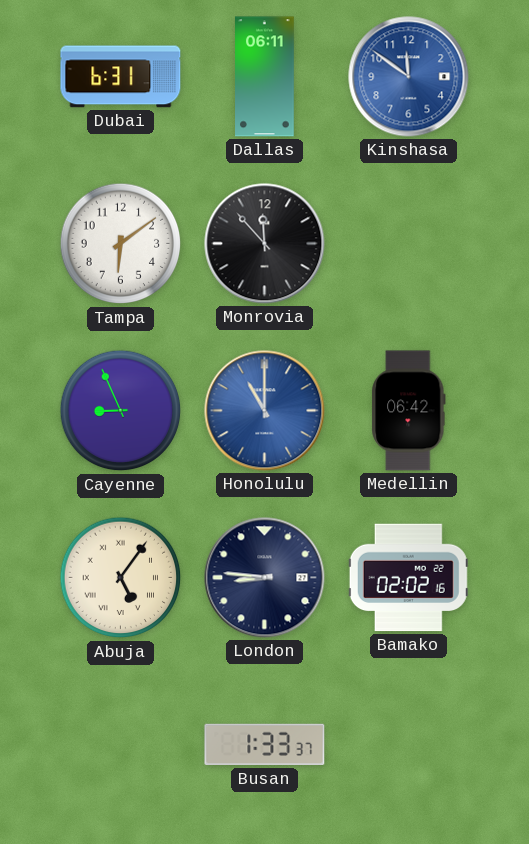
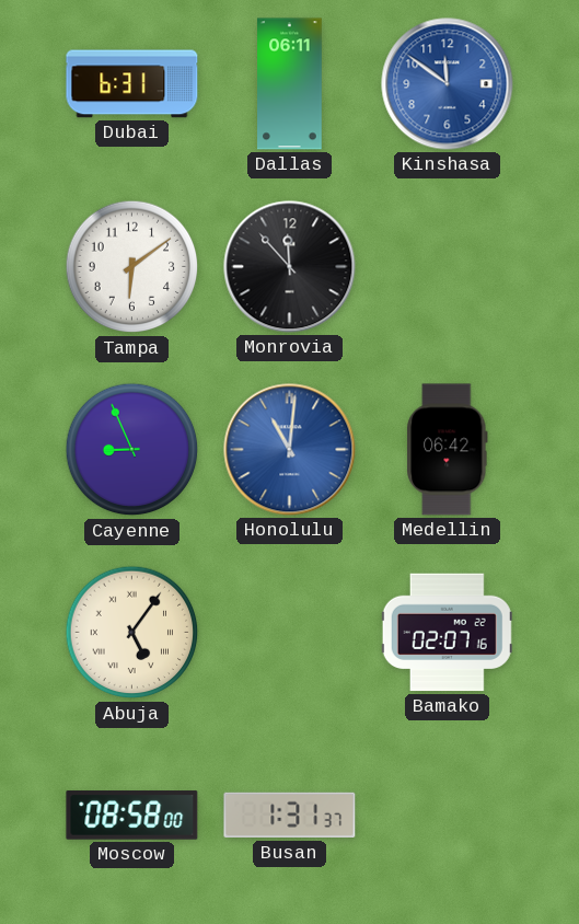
Honolulu: 11:00 -> 11:01
London: 8:46 -> none
Bamako: 02:02 -> 02:07
Moscow: none -> 08:58
Busan: 1:33 -> 1:31
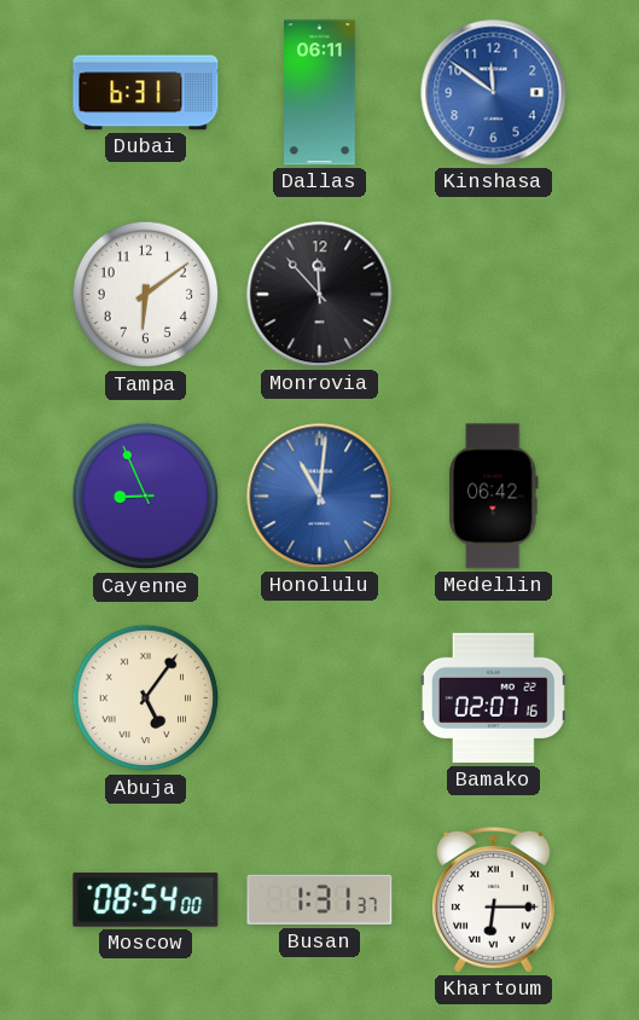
Moscow: 08:58 -> 08:54
Khartoum: none -> 6:15
